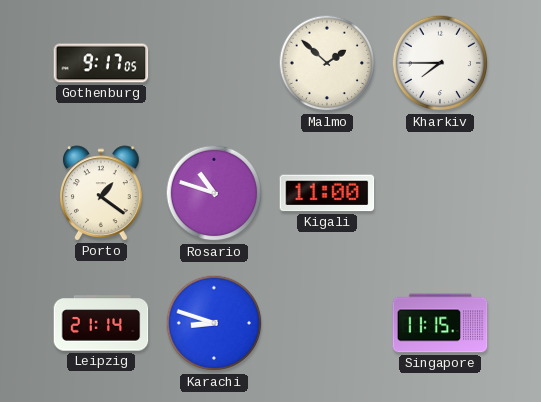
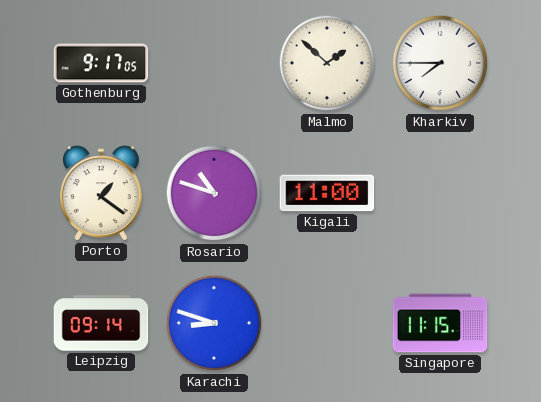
Leipzig: 21:14 -> 09:14
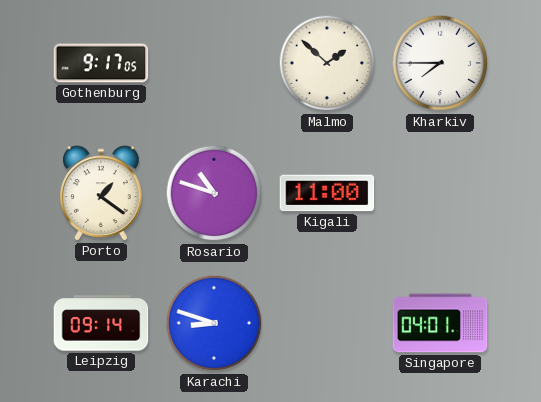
Singapore: 11:15 -> 04:01
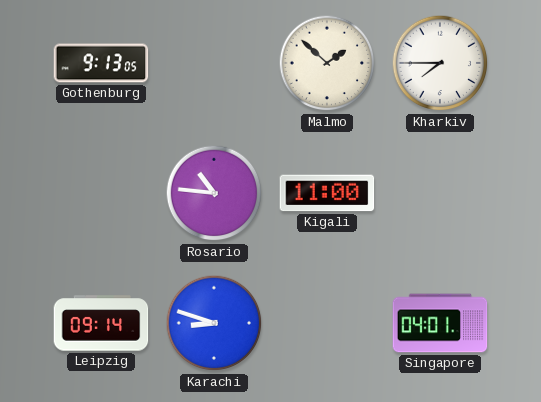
Gothenburg: 9:17 -> 9:13
Porto: 1:21 -> none
Rosario: 10:48 -> 10:46
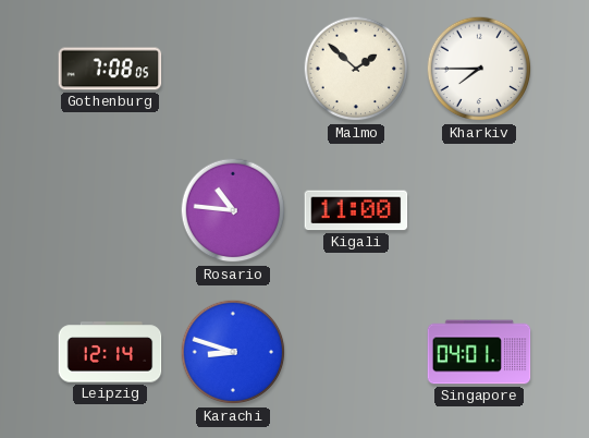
Gothenburg: 9:13 -> 7:08
Leipzig: 09:14 -> 12:14
